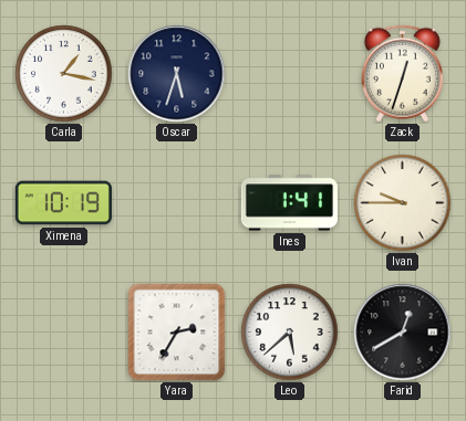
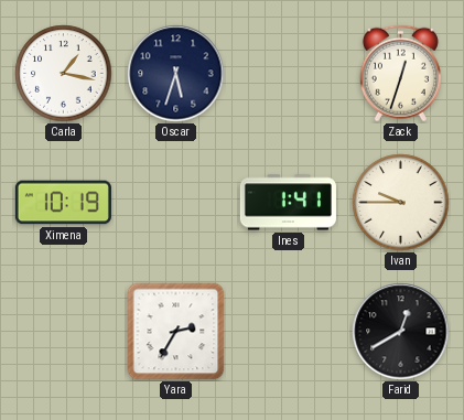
Leo: 5:38 -> none
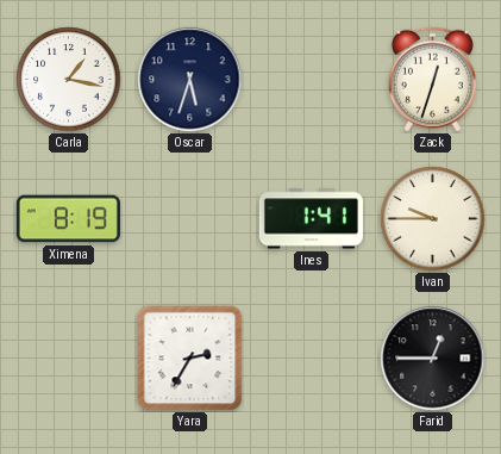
Ximena: 10:19 -> 8:19
Farid: 12:40 -> 12:45
